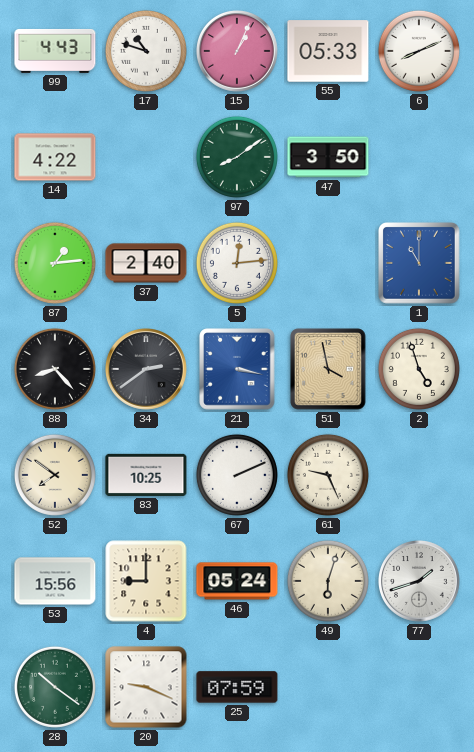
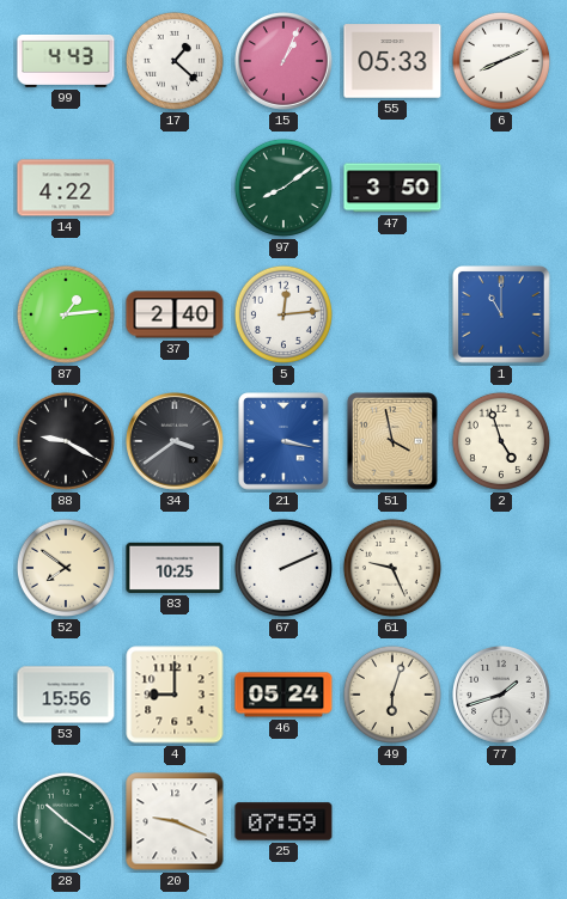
17: 10:48 -> 1:22
88: 8:23 -> 9:20
34: 2:39 -> 3:39
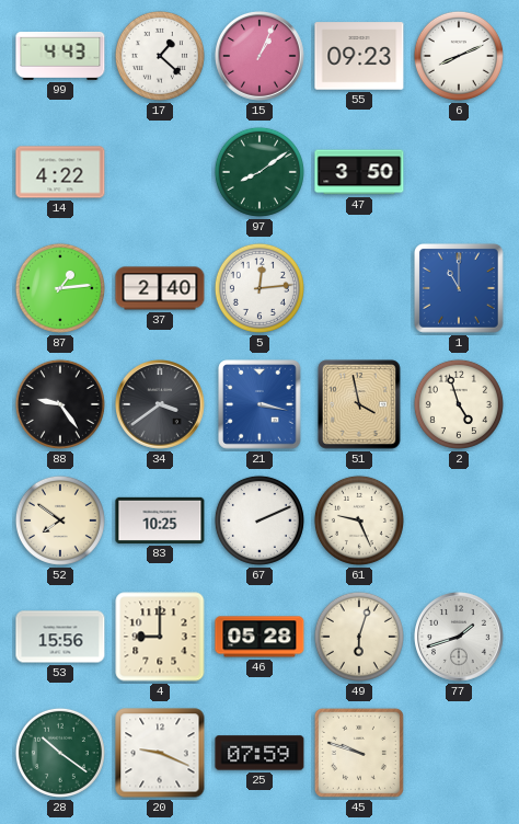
55: 05:33 -> 09:23
88: 9:20 -> 9:24
46: 05:24 -> 05:28
45: none -> 9:48
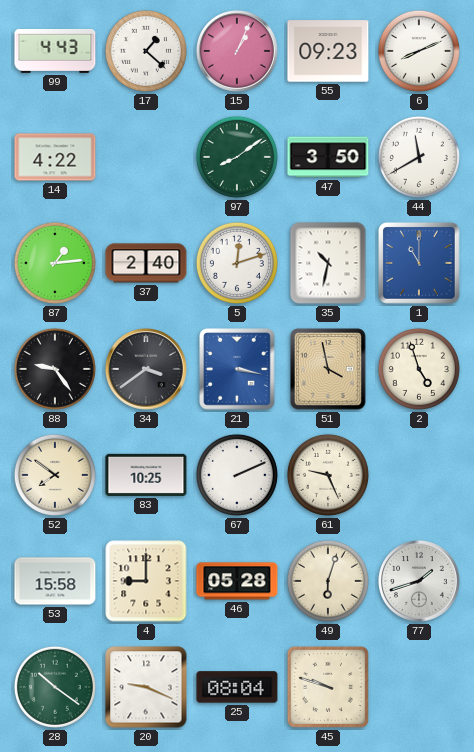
44: none -> 11:40
5: 12:14 -> 12:12
35: none -> 10:32
53: 15:56 -> 15:58
25: 07:59 -> 08:04
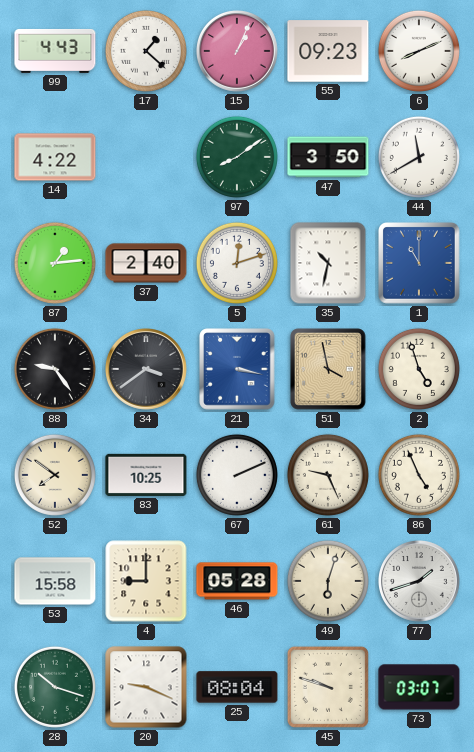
86: none -> 4:56
28: 10:21 -> 10:18
73: none -> 03:07
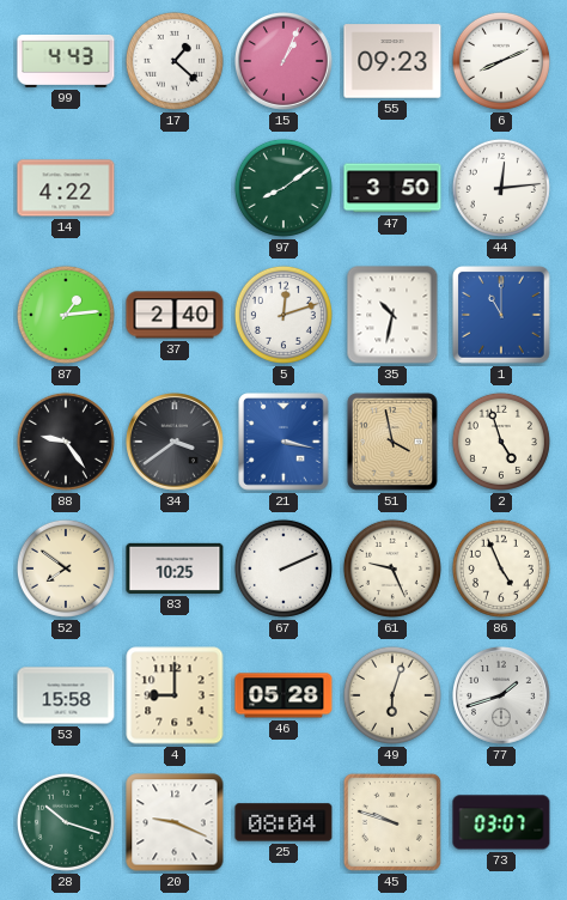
44: 11:40 -> 12:14
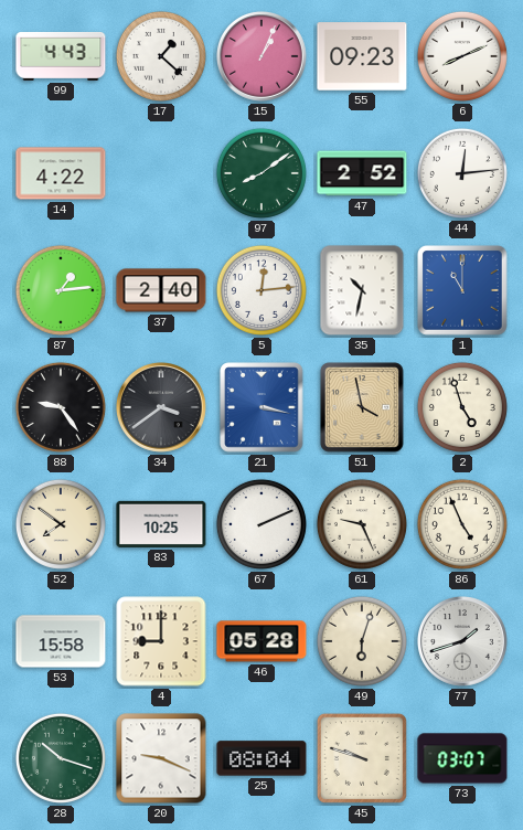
47: 3:50 -> 2:52
5: 12:12 -> 12:14
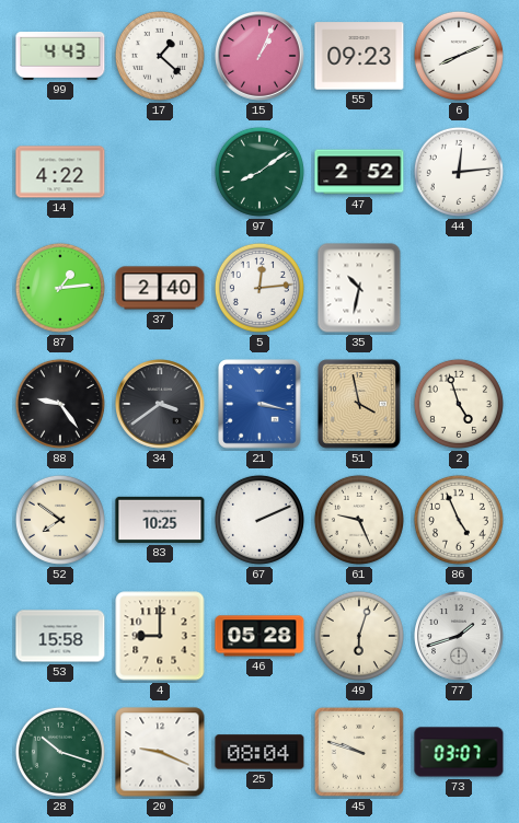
1: 11:00 -> none
